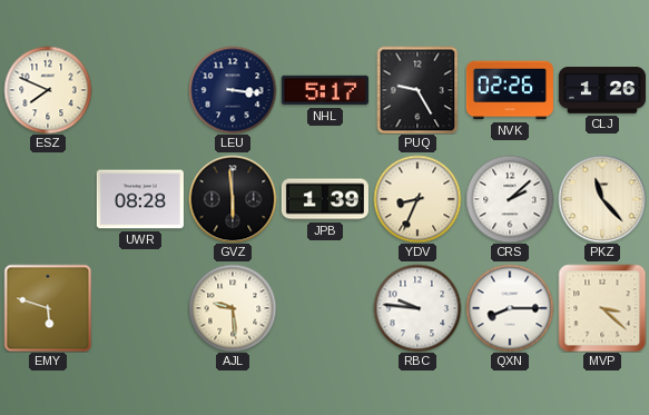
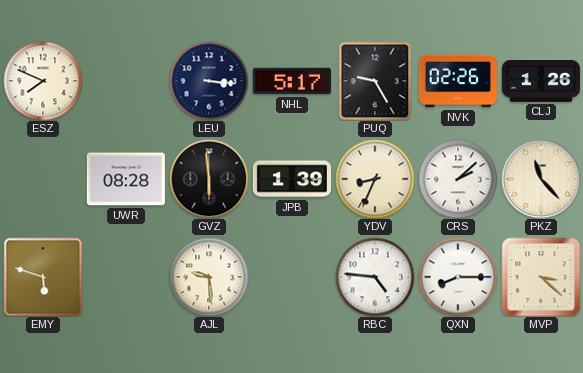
RBC: 9:46 -> 4:46
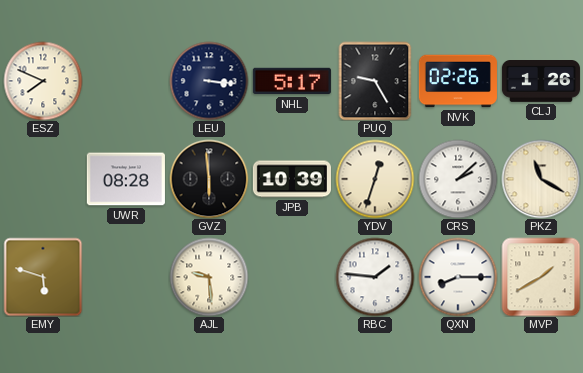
JPB: 1:39 -> 10:39
YDV: 8:34 -> 12:33
PKZ: 11:23 -> 11:20
RBC: 4:46 -> 1:46
MVP: 3:22 -> 1:40
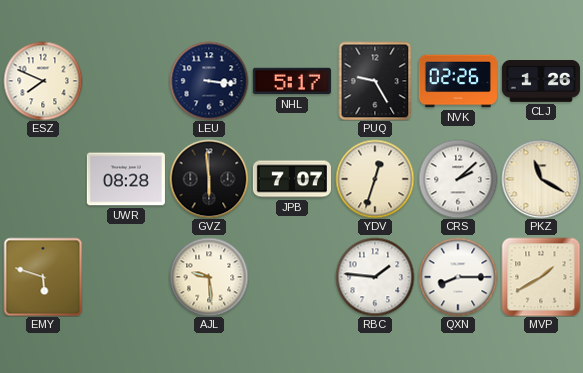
JPB: 10:39 -> 7:07
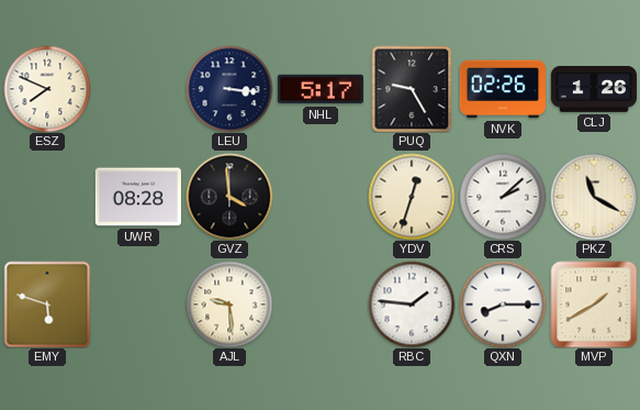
GVZ: 5:59 -> 3:59
JPB: 7:07 -> none
